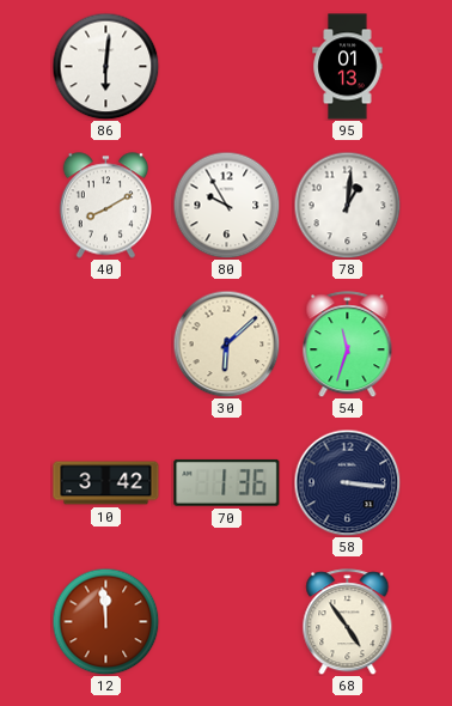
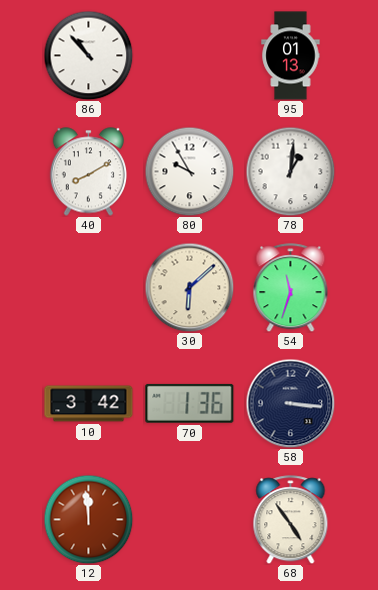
86: 6:01 -> 10:53
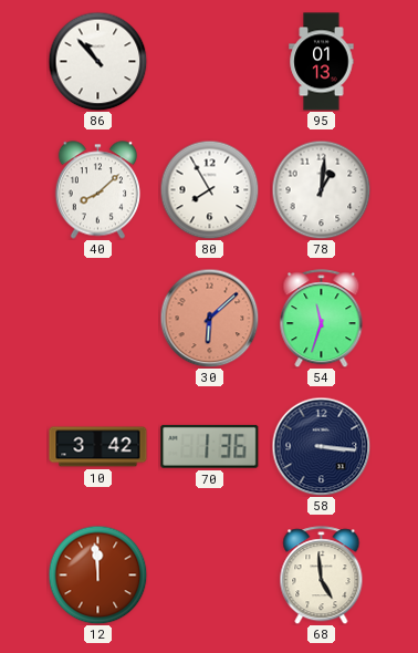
40: 8:10 -> 8:08
80: 9:55 -> 7:55
30 dial: cream -> salmon
68: 4:54 -> 4:59
